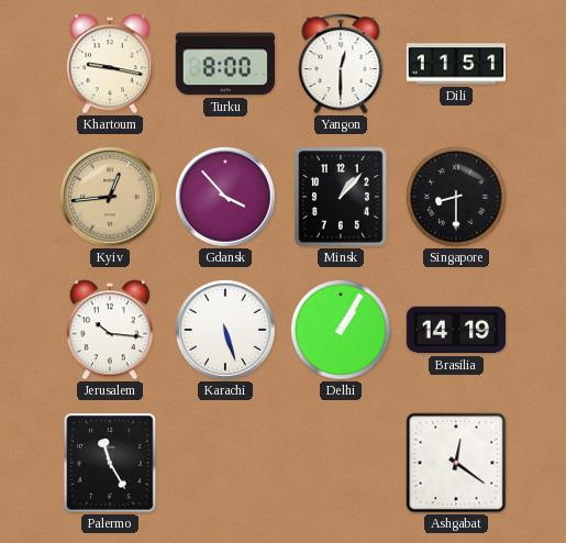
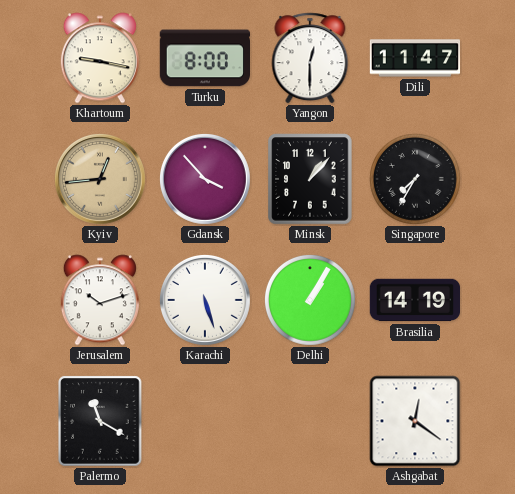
Dili: 11:51 -> 11:47
Singapore: 8:30 -> 7:35
Jerusalem: 10:16 -> 10:12
Palermo: 11:25 -> 11:20
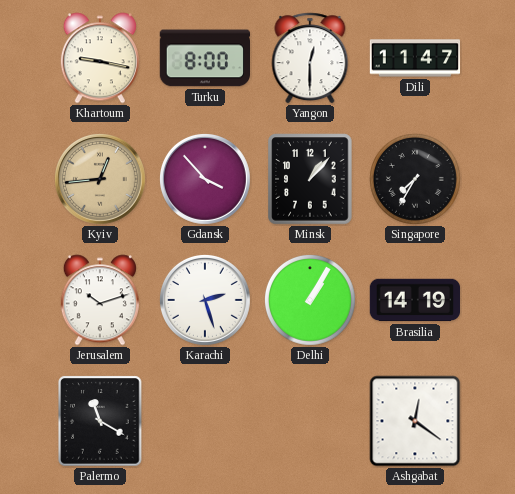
Karachi: 5:27 -> 2:27
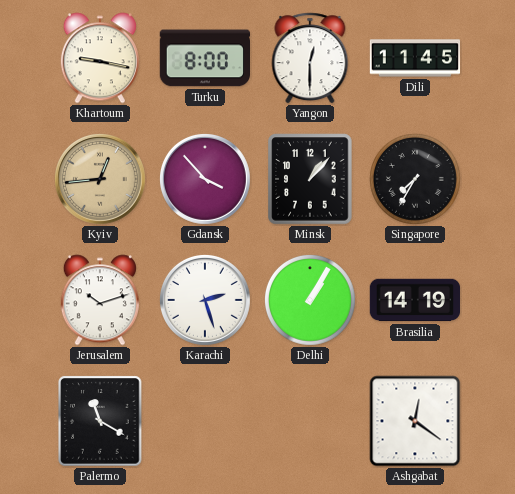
Dili: 11:47 -> 11:45
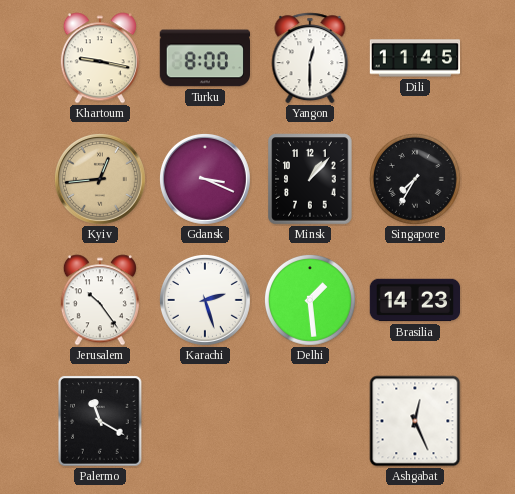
Gdansk: 3:53 -> 3:19
Jerusalem: 10:12 -> 10:24
Delhi: 1:05 -> 1:29
Brasilia: 14:19 -> 14:23
Ashgabat: 12:21 -> 12:26
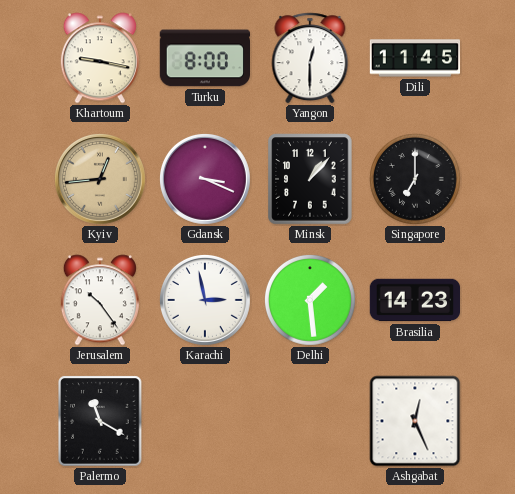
Singapore: 7:35 -> 7:00
Karachi: 2:27 -> 2:58
